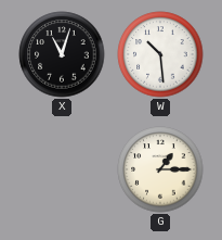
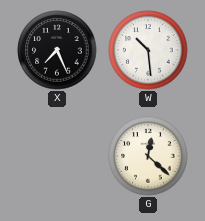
X: 11:03 -> 7:26
G: 1:15 -> 12:22
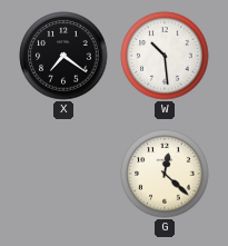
X: 7:26 -> 7:21
